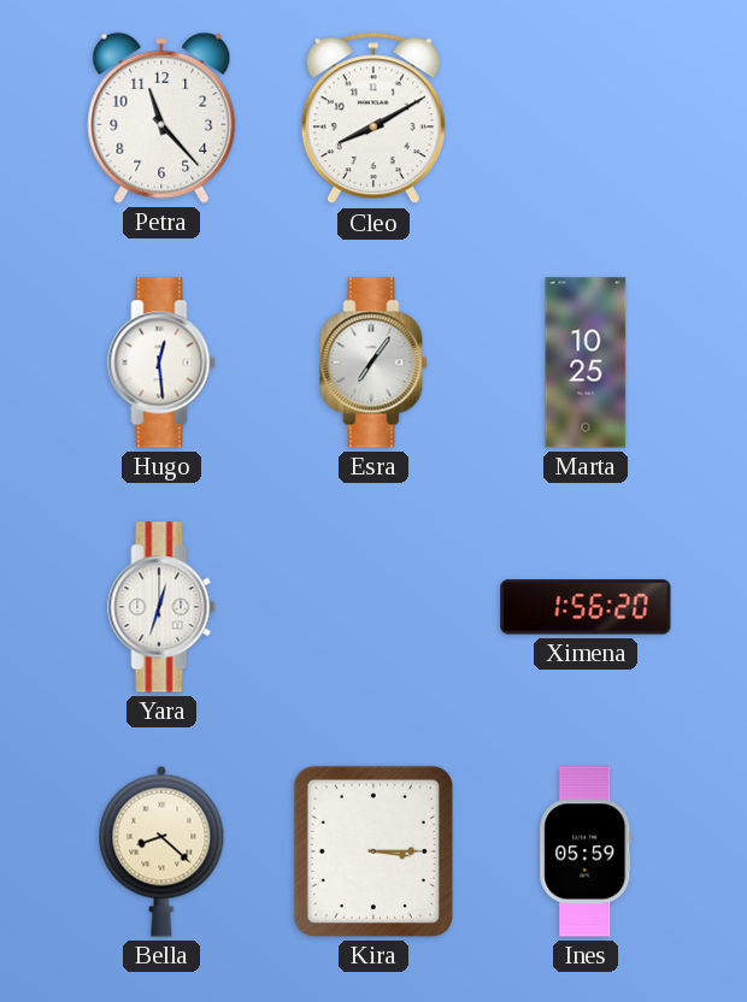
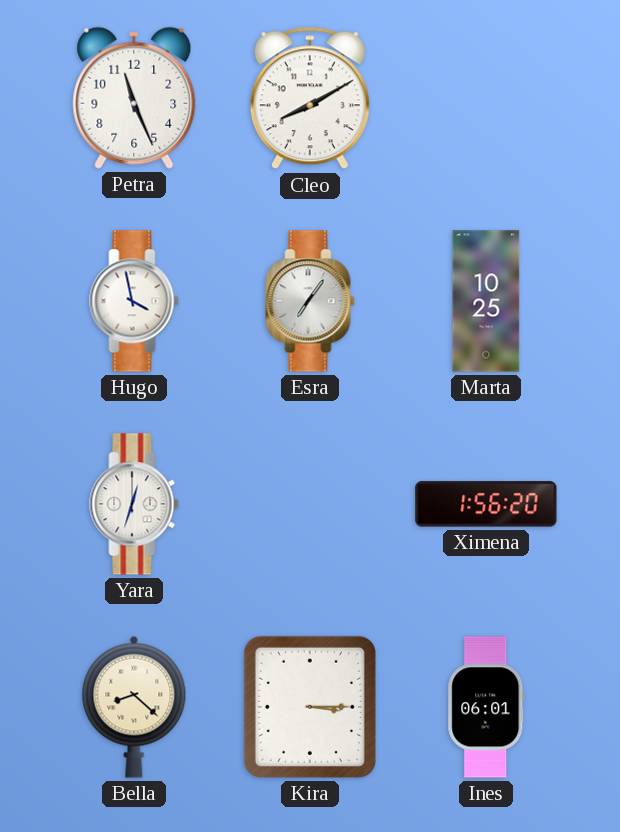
Petra: 11:23 -> 11:26
Hugo: 12:29 -> 3:58
Ines: 05:59 -> 06:01
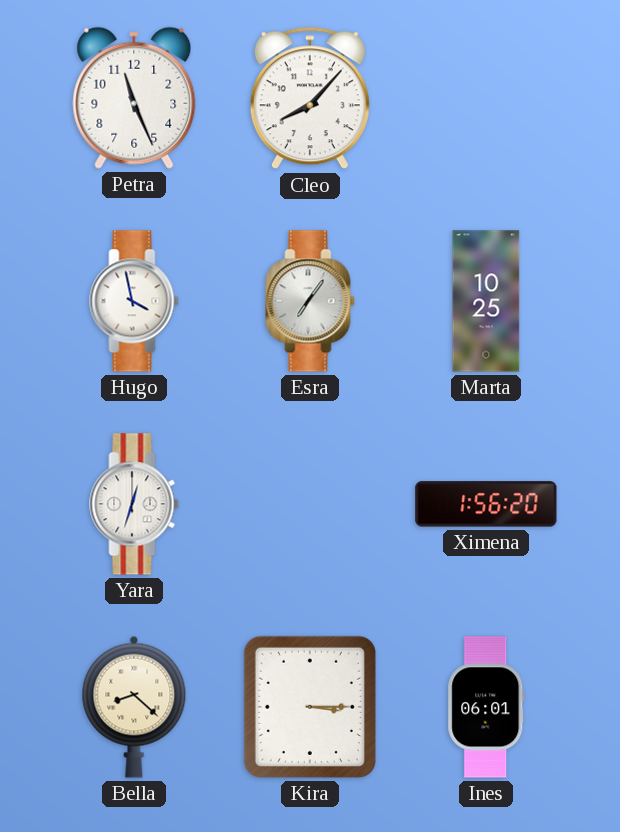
Cleo: 8:10 -> 8:07
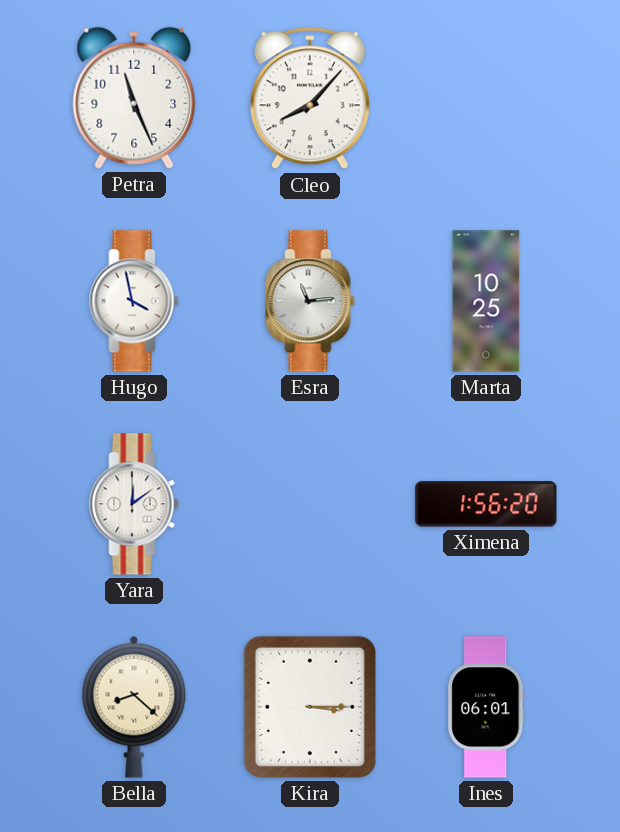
Esra: 7:06 -> 11:14
Yara: 12:33 -> 12:09
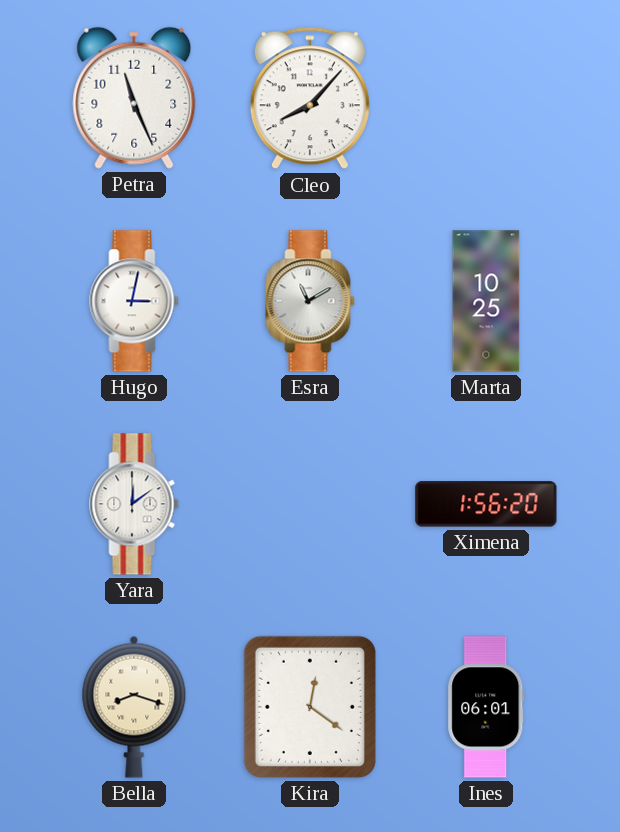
Hugo: 3:58 -> 3:02
Esra: 11:14 -> 11:10
Bella: 8:22 -> 8:18
Kira: 3:15 -> 12:21
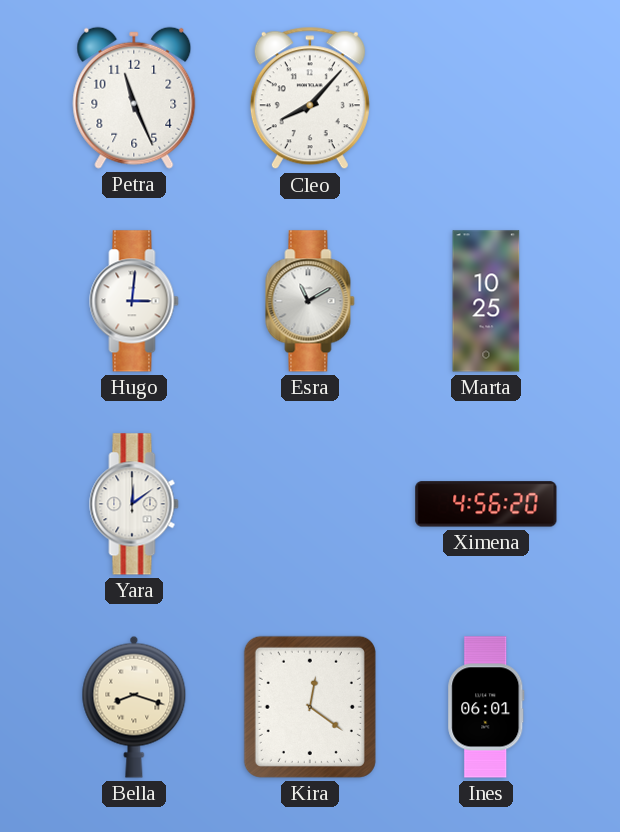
Hugo: 3:02 -> 3:01
Ximena: 1:56 -> 4:56
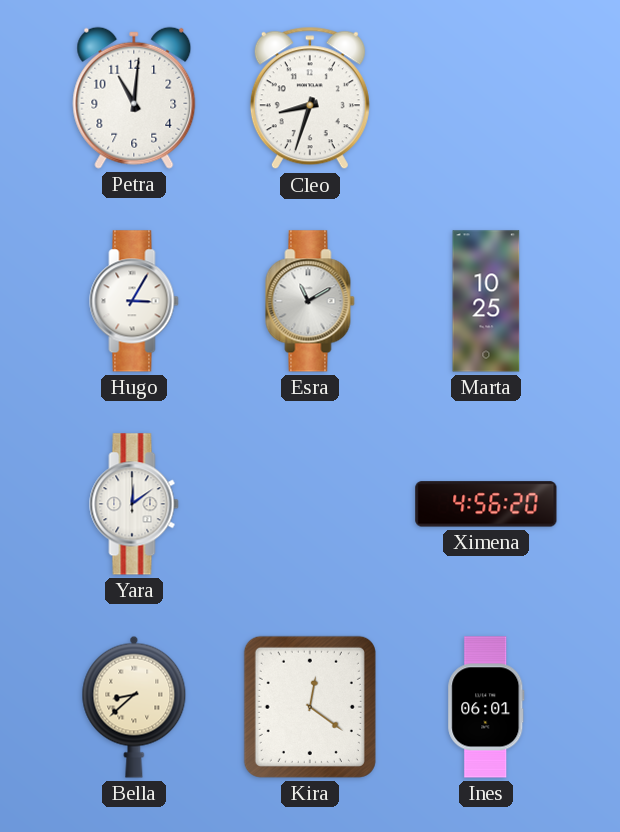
Petra: 11:26 -> 11:01
Cleo: 8:07 -> 8:33
Hugo: 3:01 -> 3:05
Bella: 8:18 -> 8:38
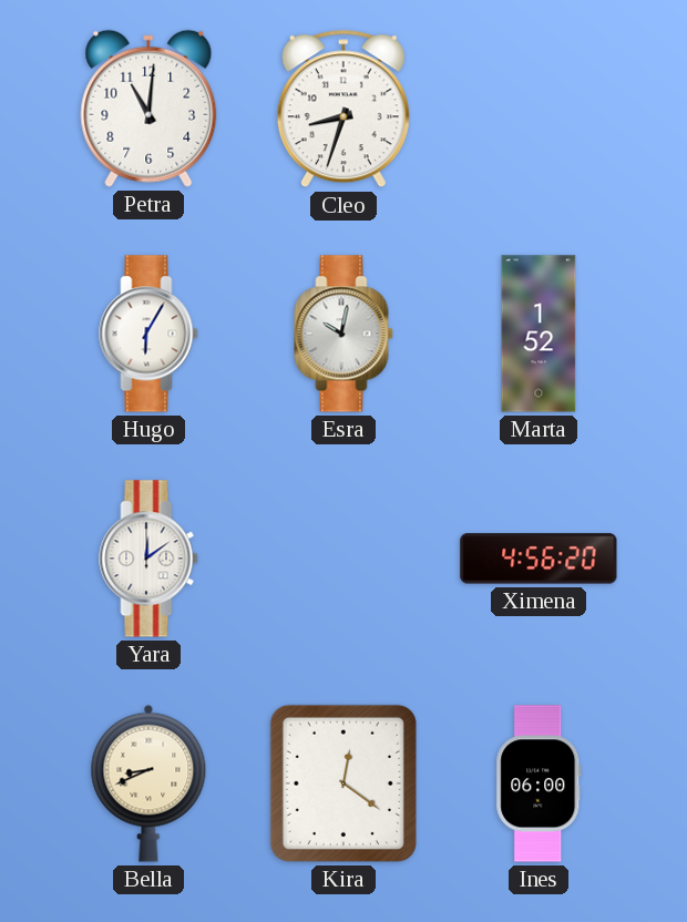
Hugo: 3:05 -> 6:05
Esra: 11:10 -> 10:02
Marta: 10:25 -> 1:52
Bella: 8:38 -> 8:41
Ines: 06:01 -> 06:00
